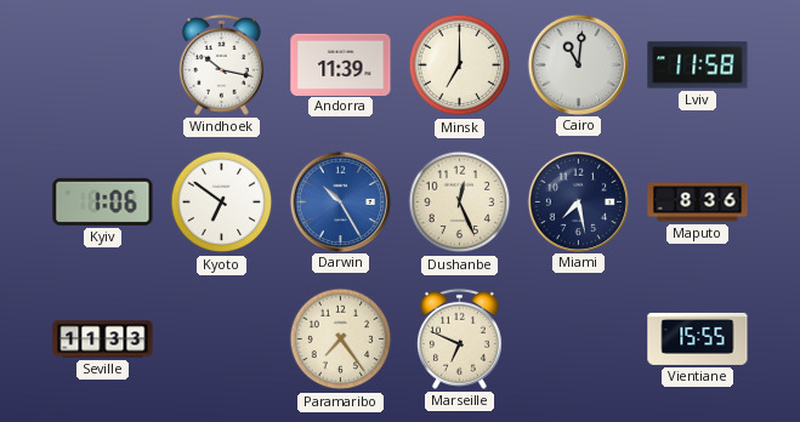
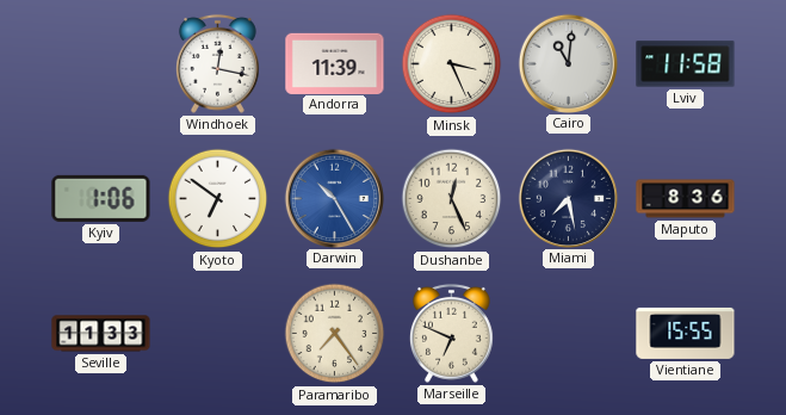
Windhoek: 10:17 -> 12:17
Minsk: 7:00 -> 3:26
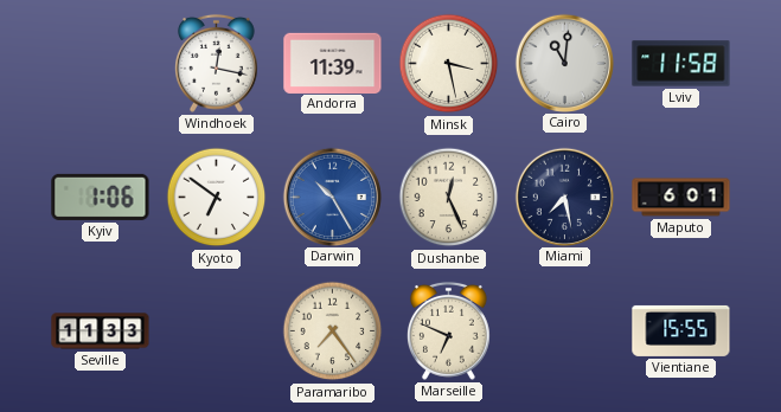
Minsk: 3:26 -> 3:28
Maputo: 8:36 -> 6:01
